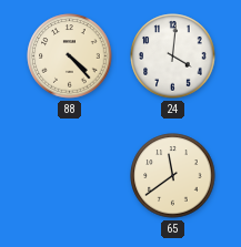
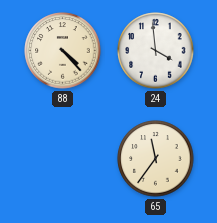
24: 4:01 -> 3:59
65: 11:39 -> 11:36
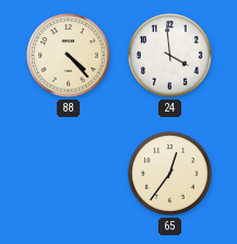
65: 11:36 -> 12:36
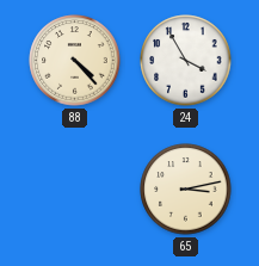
24: 3:59 -> 3:55
65: 12:36 -> 3:13
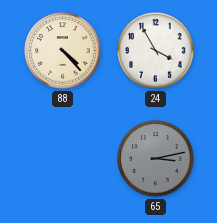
65 dial: cream -> grey
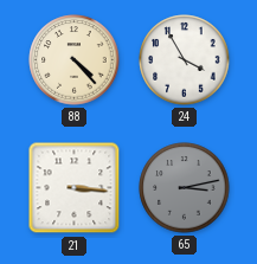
21: none -> 3:16
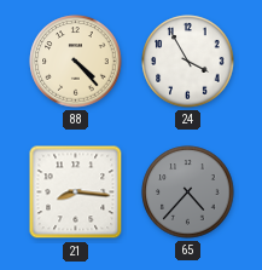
21: 3:16 -> 8:16
65: 3:13 -> 4:37
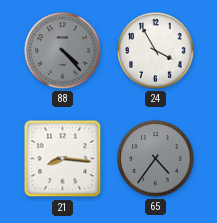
88 dial: cream -> grey
65: 4:37 -> 4:36
